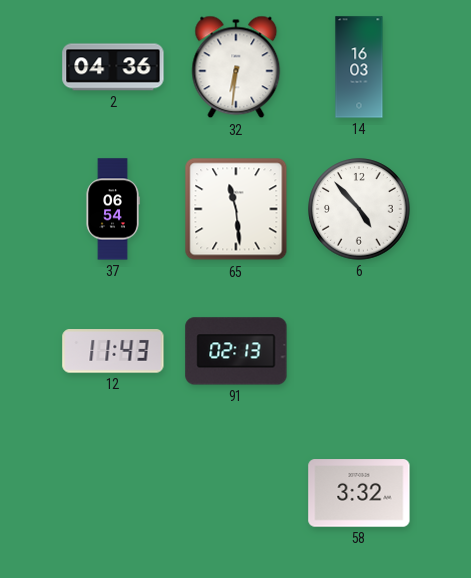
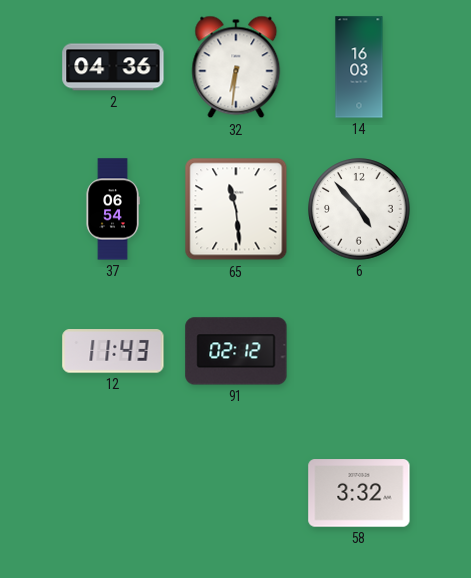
91: 02:13 -> 02:12
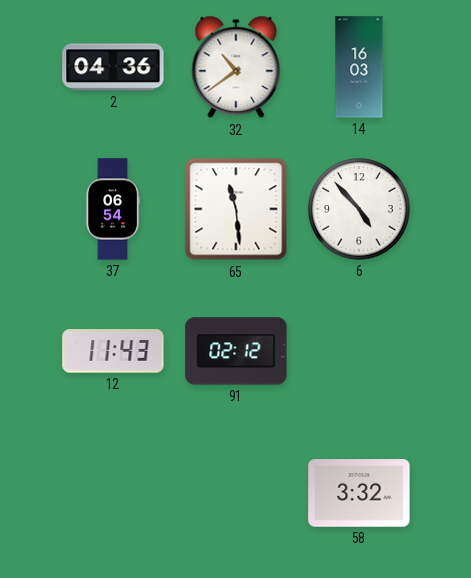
32: 6:31 -> 10:39
